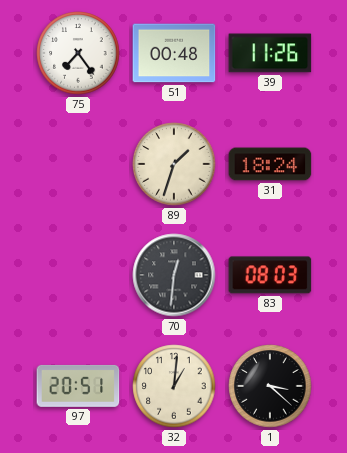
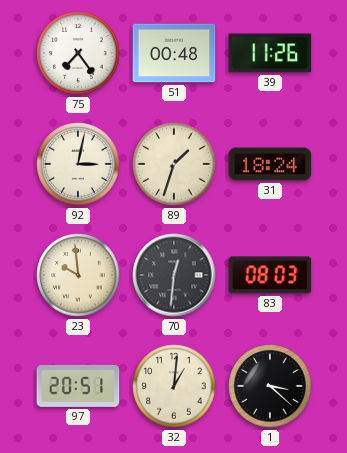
92: none -> 3:02
23: none -> 9:59
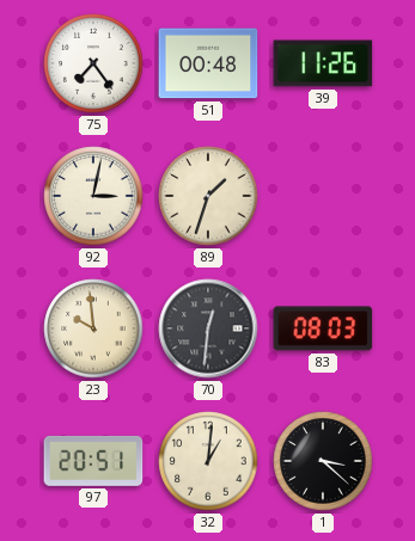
31: 18:24 -> none
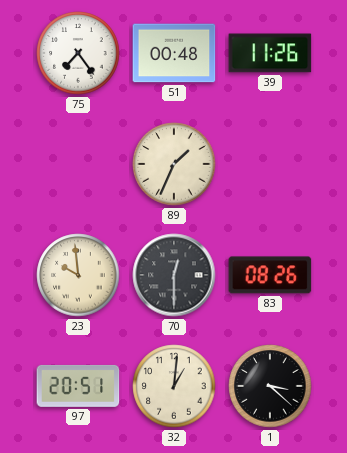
92: 3:02 -> none
89: 1:33 -> 1:34
70: 12:31 -> 12:30
83: 08:03 -> 08:26
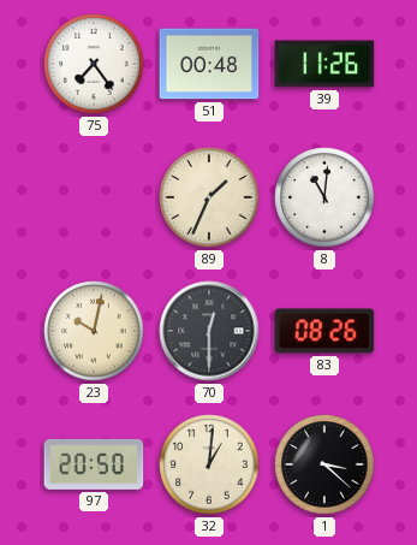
8: none -> 11:01
23: 9:59 -> 10:02
97: 20:51 -> 20:50
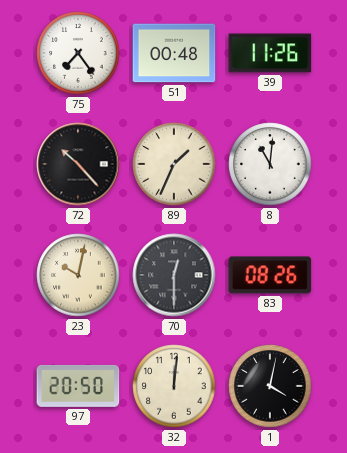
72: none -> 10:23
32: 1:01 -> 12:01
1: 3:22 -> 4:02
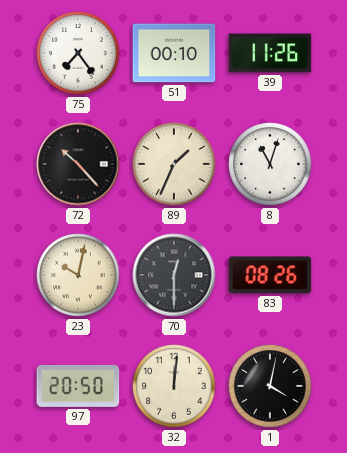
51: 00:48 -> 00:10
8: 11:01 -> 11:03
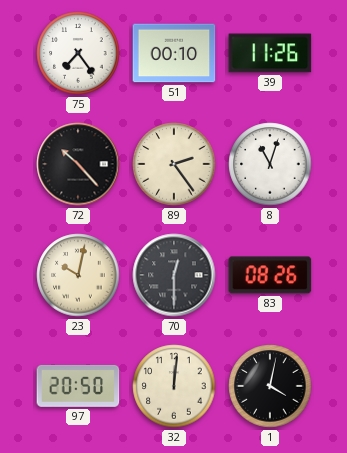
89: 1:34 -> 2:24
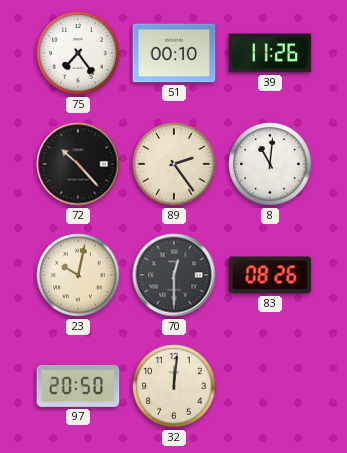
8: 11:03 -> 11:01
1: 4:02 -> none
